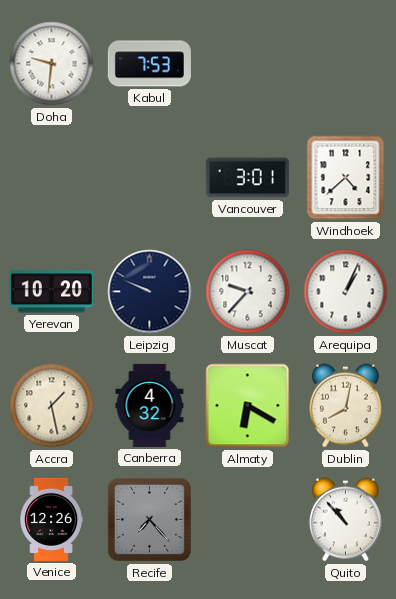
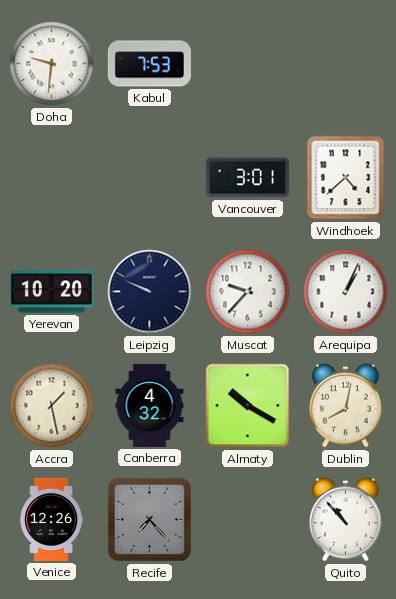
Almaty: 6:20 -> 10:20
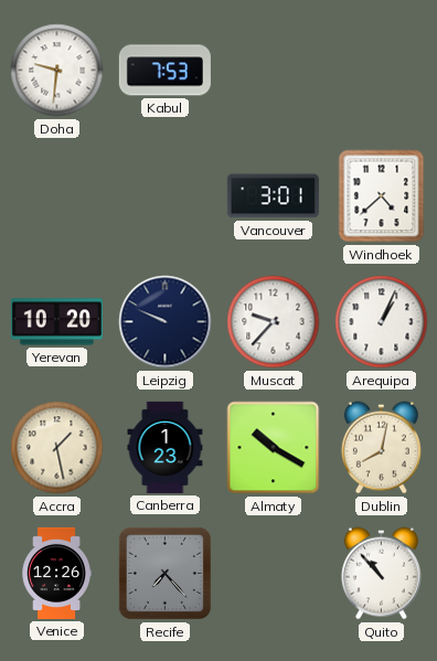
Canberra: 4:32 -> 1:23
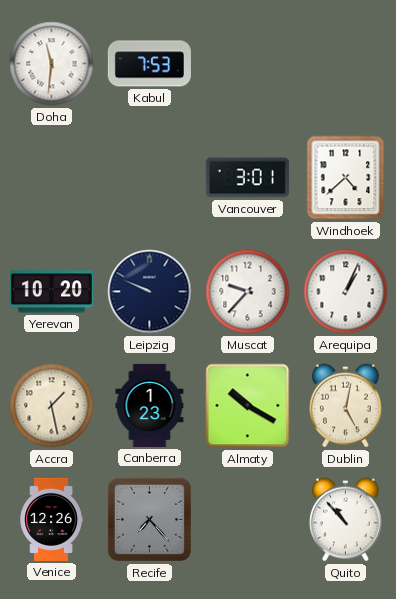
Doha: 9:31 -> 11:31
Dublin: 8:02 -> 5:02
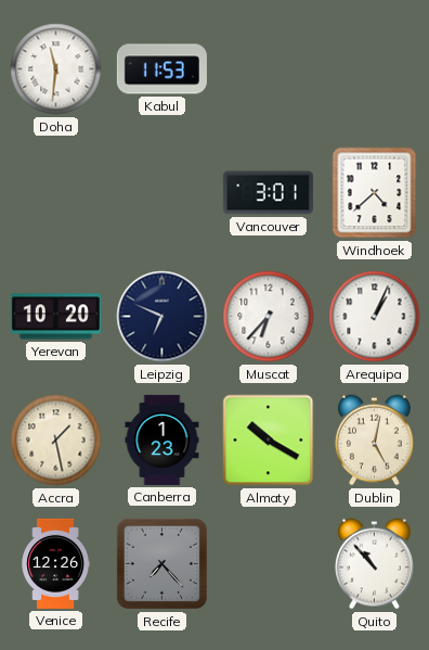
Kabul: 7:53 -> 11:53
Leipzig: 9:49 -> 6:49
Muscat: 9:37 -> 6:37
